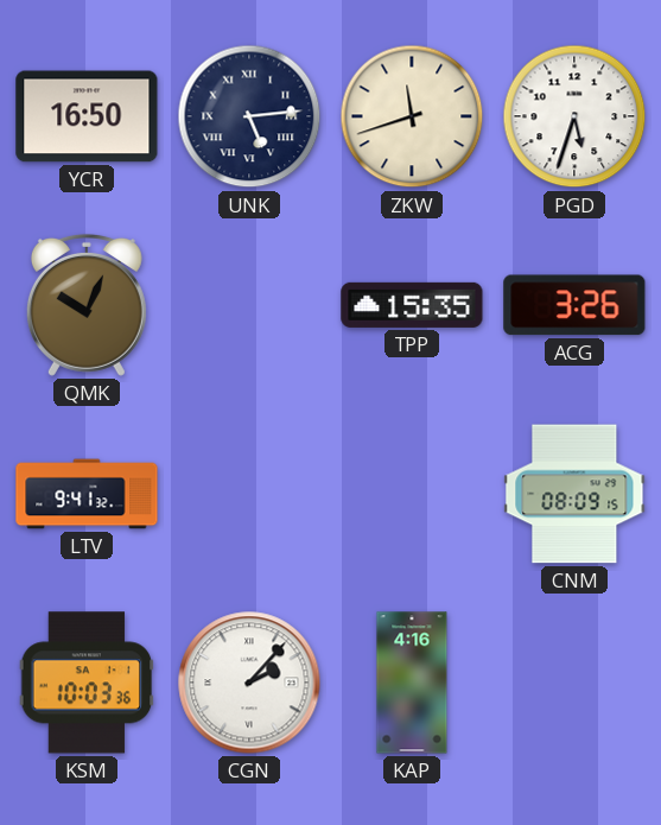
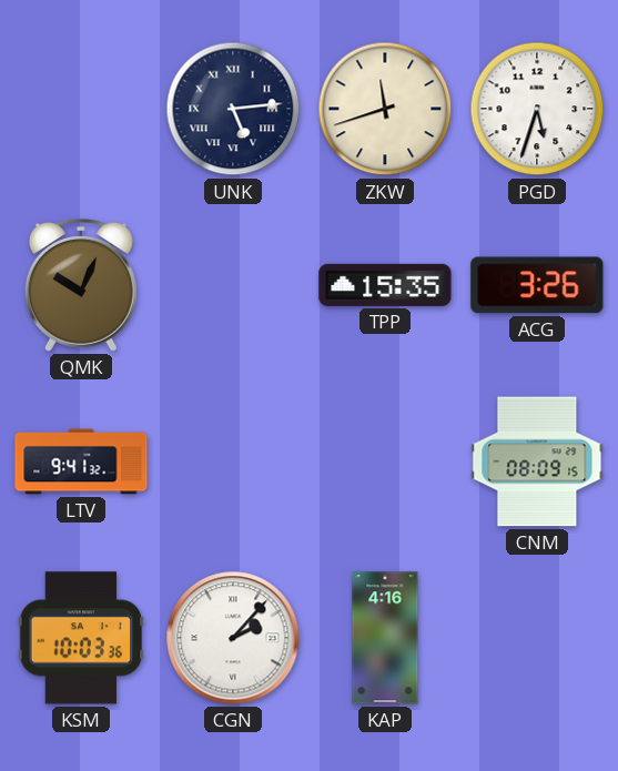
YCR: 16:50 -> none
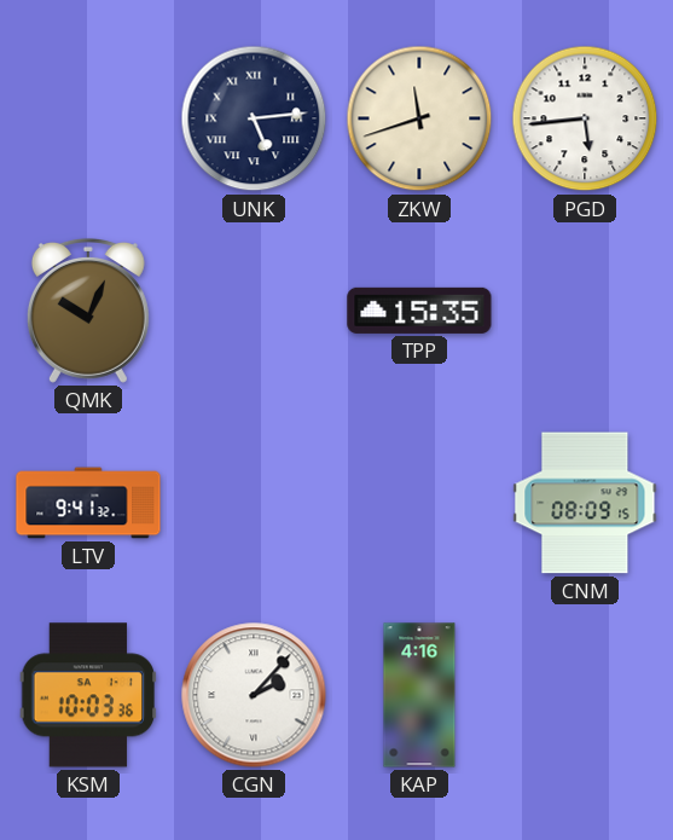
PGD: 5:33 -> 5:44
ACG: 3:26 -> none
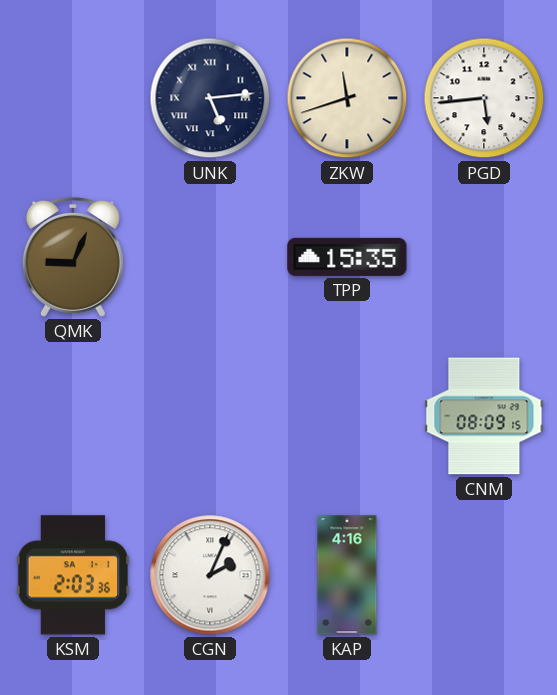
QMK: 10:04 -> 9:04
LTV: 9:41 -> none
KSM: 10:03 -> 2:03
CGN: 2:07 -> 2:04
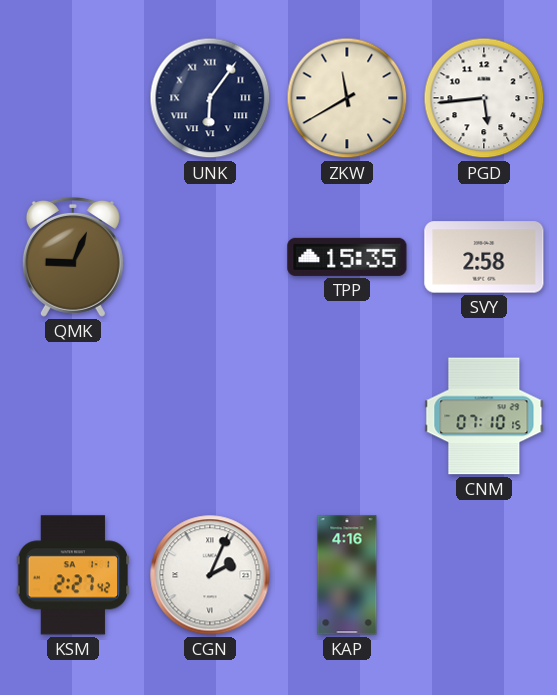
UNK: 5:14 -> 6:06
ZKW: 11:42 -> 11:40
SVY: none -> 2:58
CNM: 08:09 -> 07:10
KSM: 2:03 -> 2:27
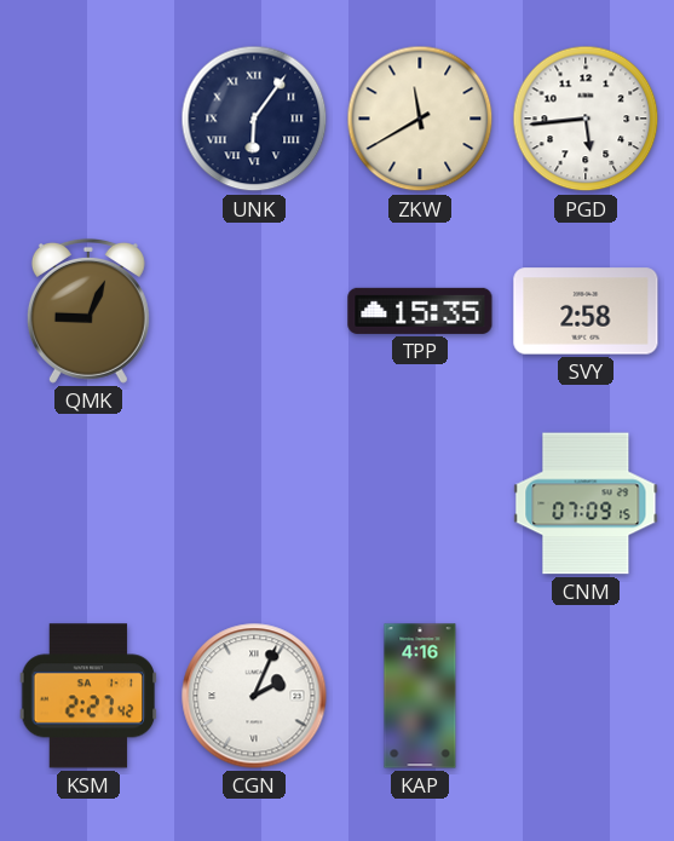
CNM: 07:10 -> 07:09
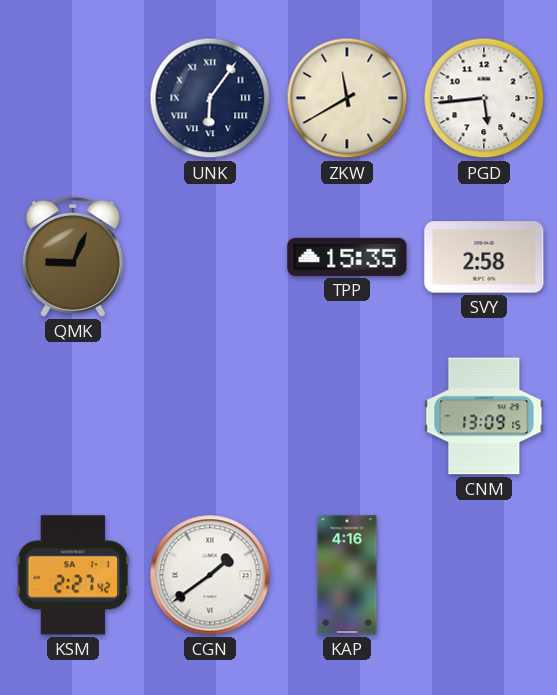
CNM: 07:09 -> 13:09
CGN: 2:04 -> 1:39
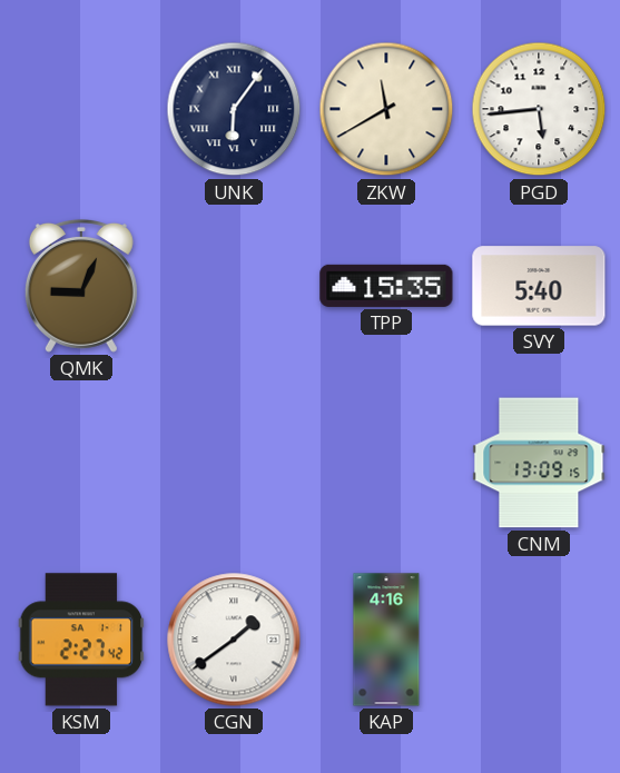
SVY: 2:58 -> 5:40
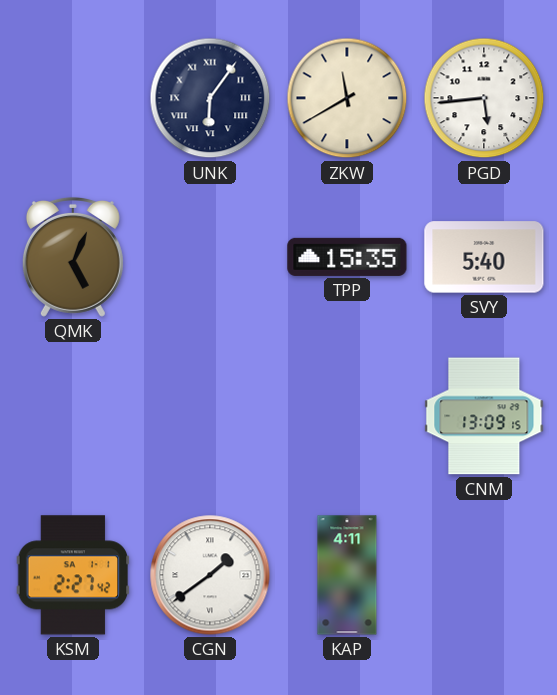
QMK: 9:04 -> 5:04
KAP: 4:16 -> 4:11
